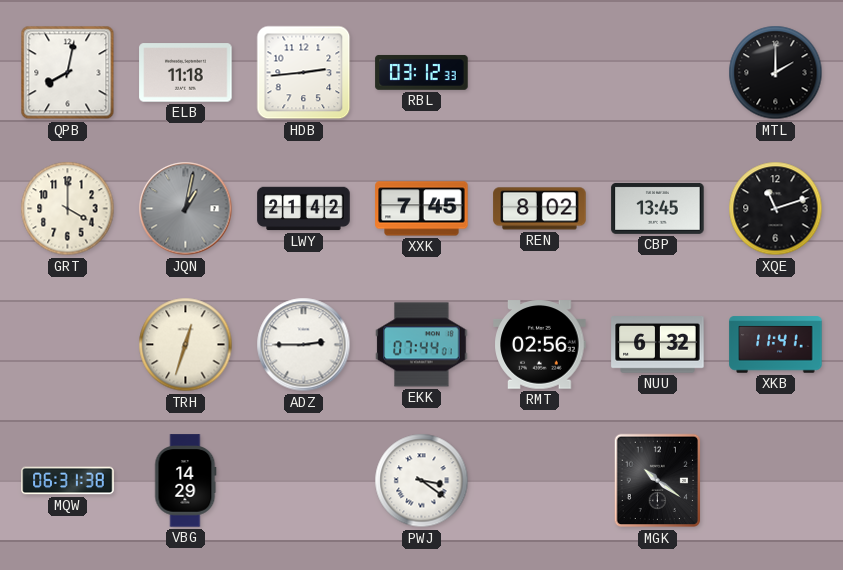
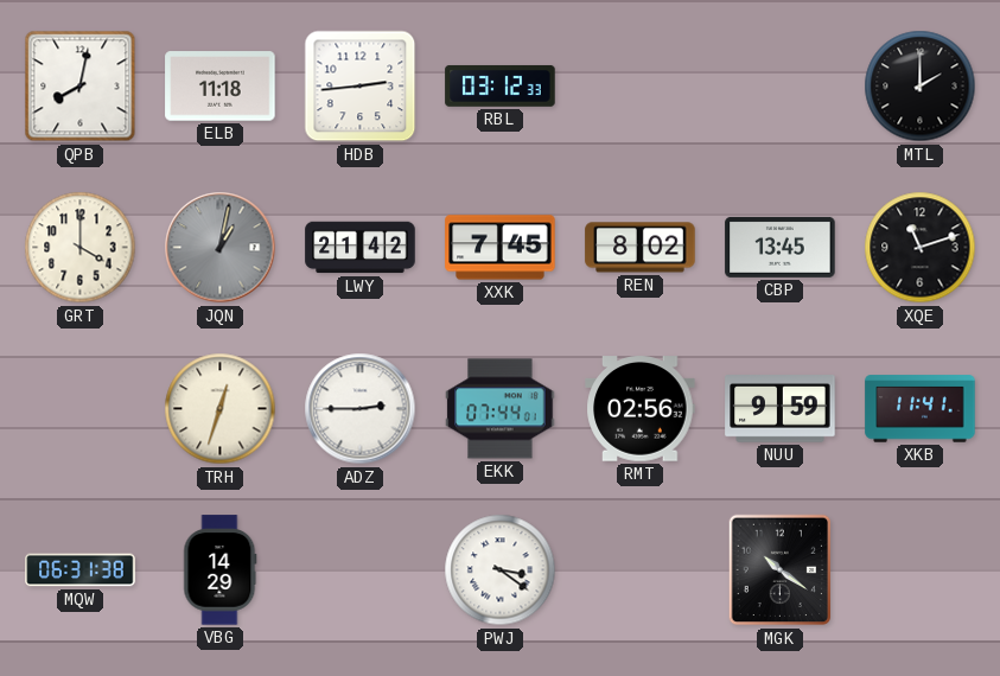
NUU: 6:32 -> 9:59
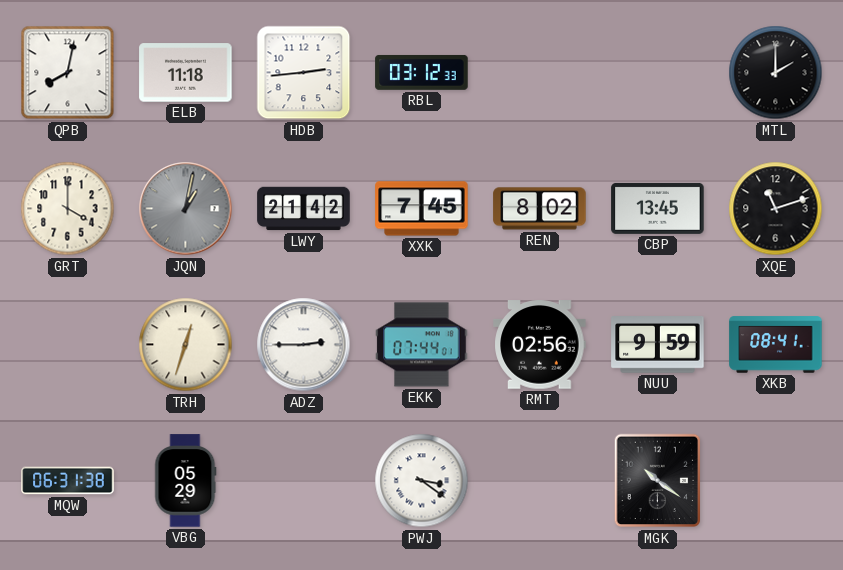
XKB: 11:41 -> 08:41
VBG: 14:29 -> 05:29
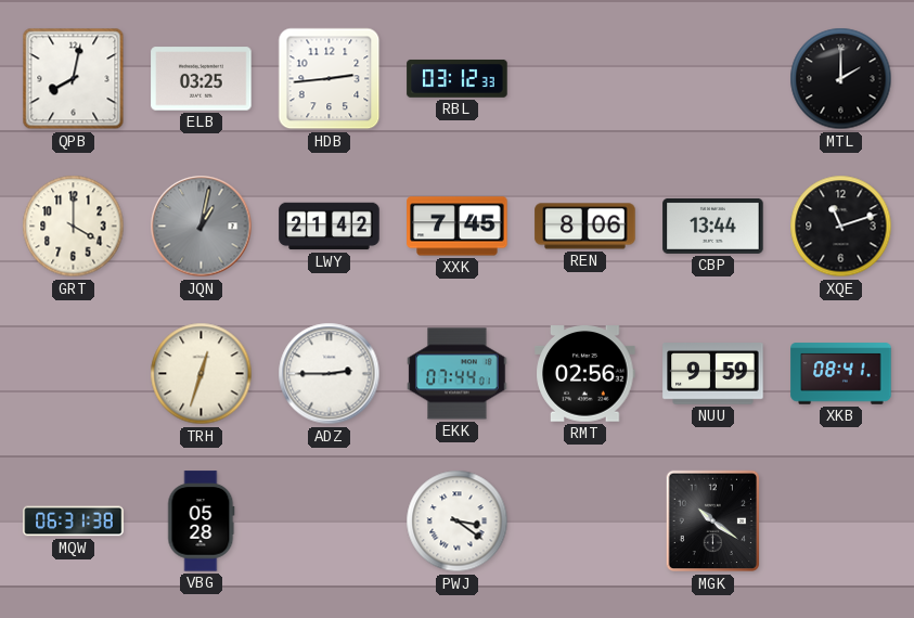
ELB: 11:18 -> 03:25
REN: 8:02 -> 8:06
CBP: 13:45 -> 13:44
VBG: 05:29 -> 05:28
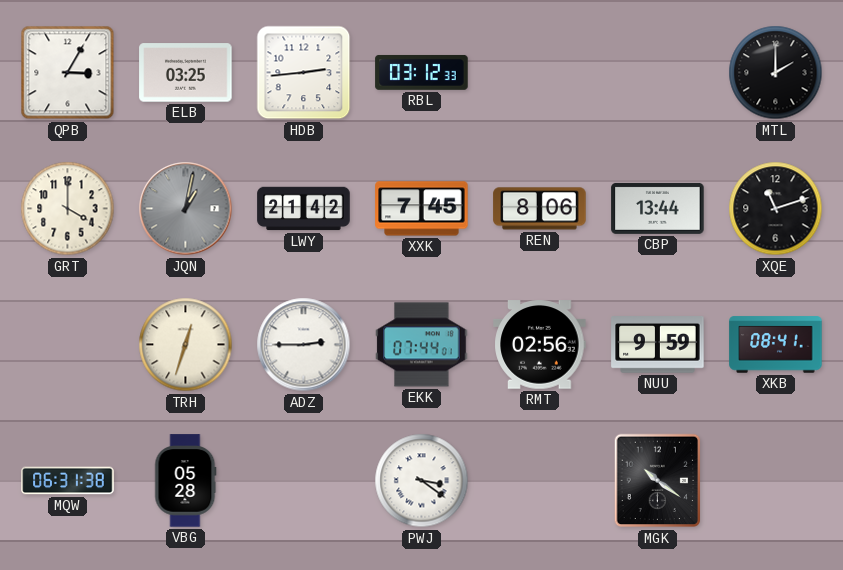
QPB: 8:02 -> 3:05
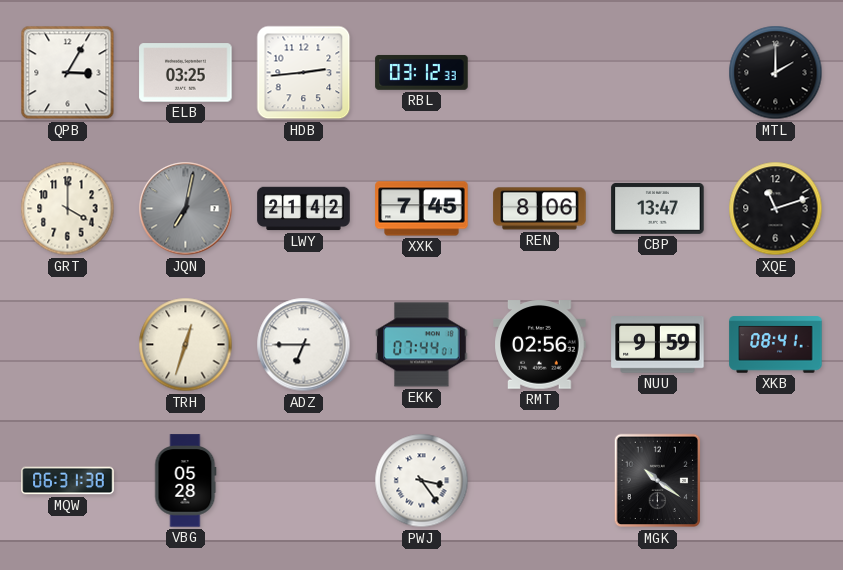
JQN: 1:02 -> 7:02
CBP: 13:44 -> 13:47
ADZ: 2:45 -> 6:45
PWJ: 3:21 -> 3:24
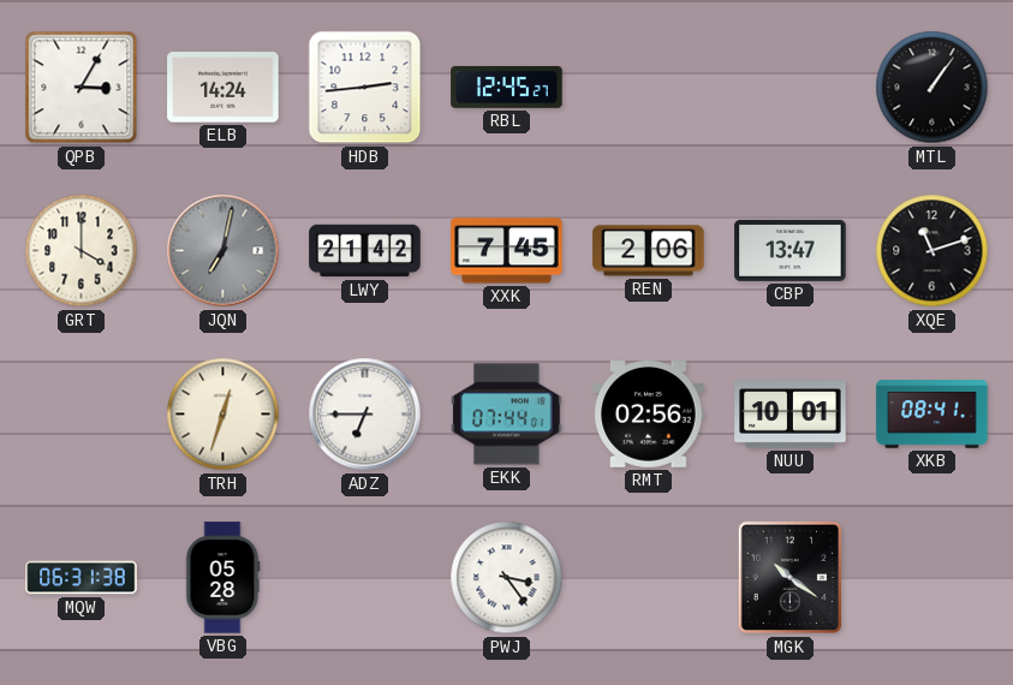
ELB: 03:25 -> 14:24
RBL: 03:12 -> 12:45
MTL: 2:00 -> 1:06
REN: 8:06 -> 2:06
NUU: 9:59 -> 10:01
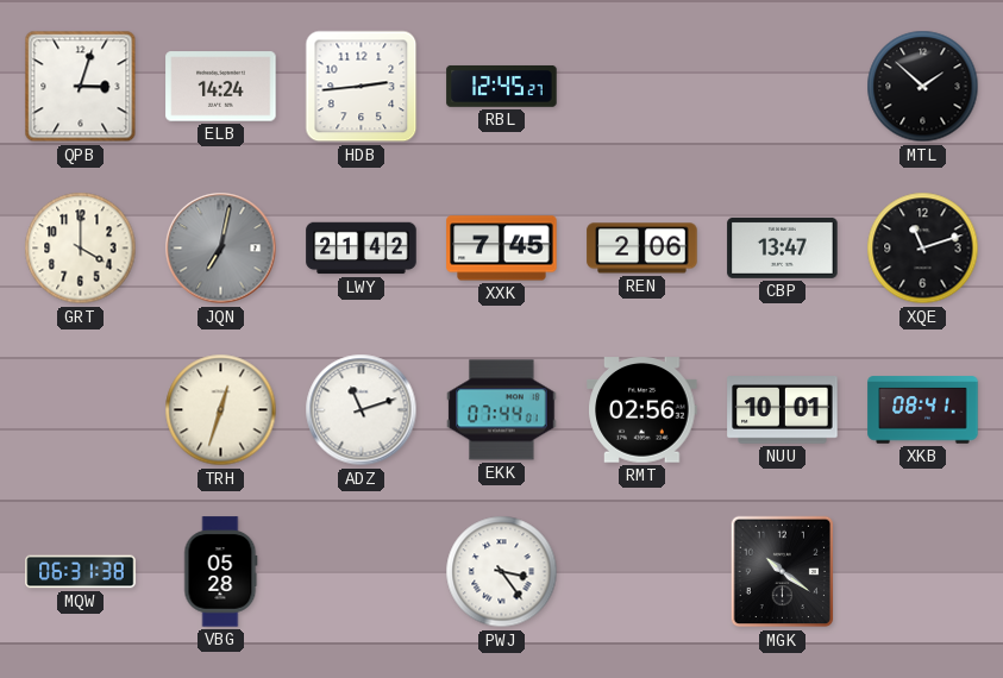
QPB: 3:05 -> 3:03
MTL: 1:06 -> 1:52
ADZ: 6:45 -> 11:12
